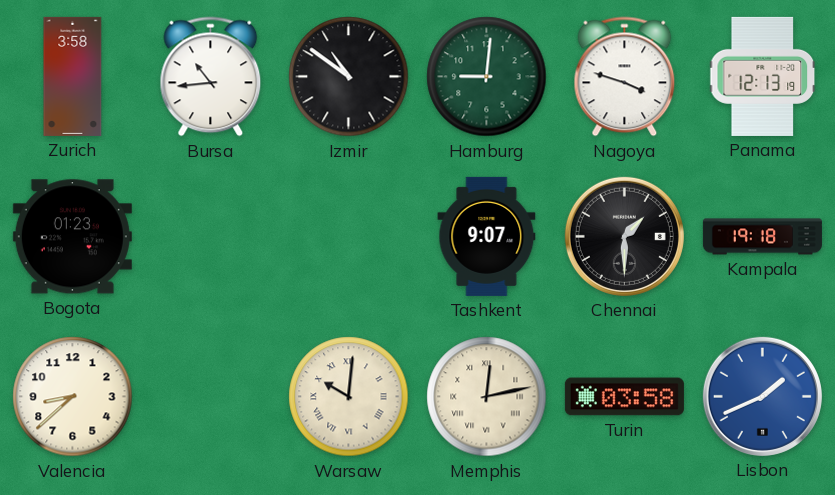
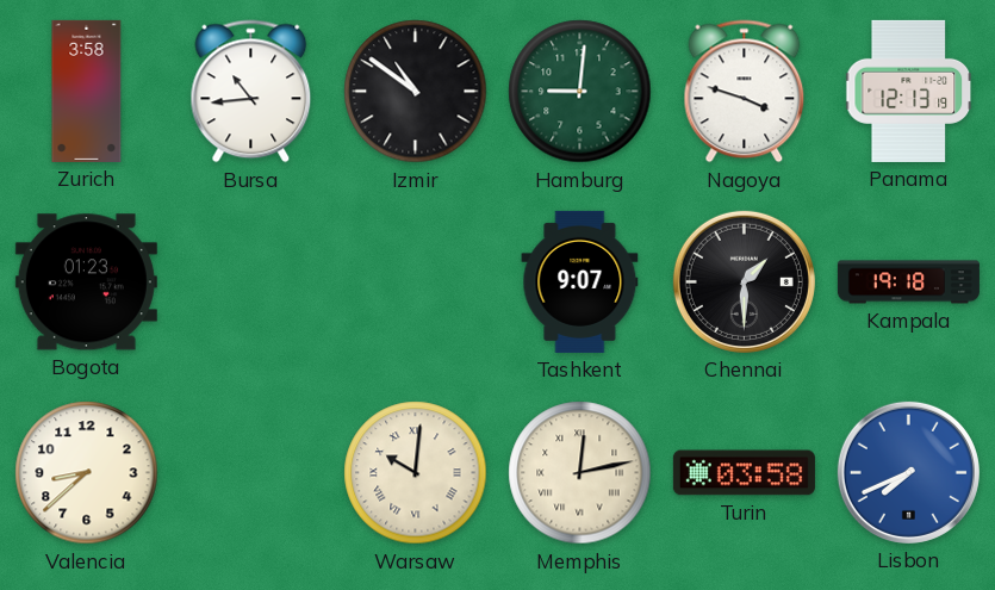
Lisbon: 1:41 -> 7:41
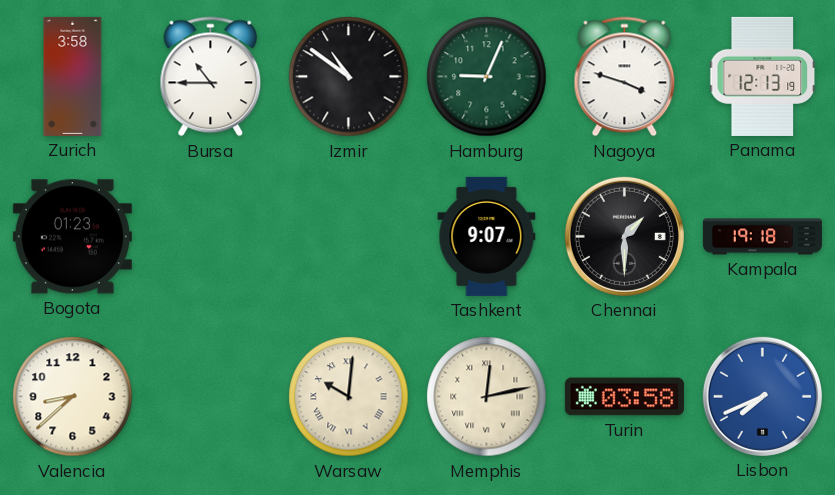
Bursa: 10:44 -> 10:45
Hamburg: 9:01 -> 9:04
